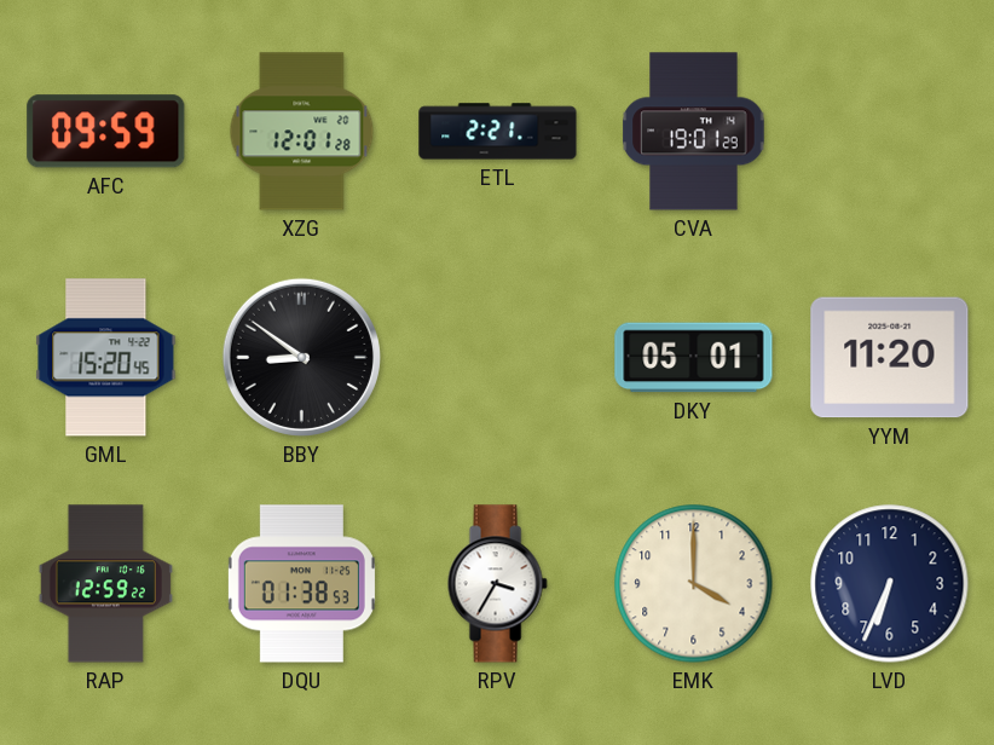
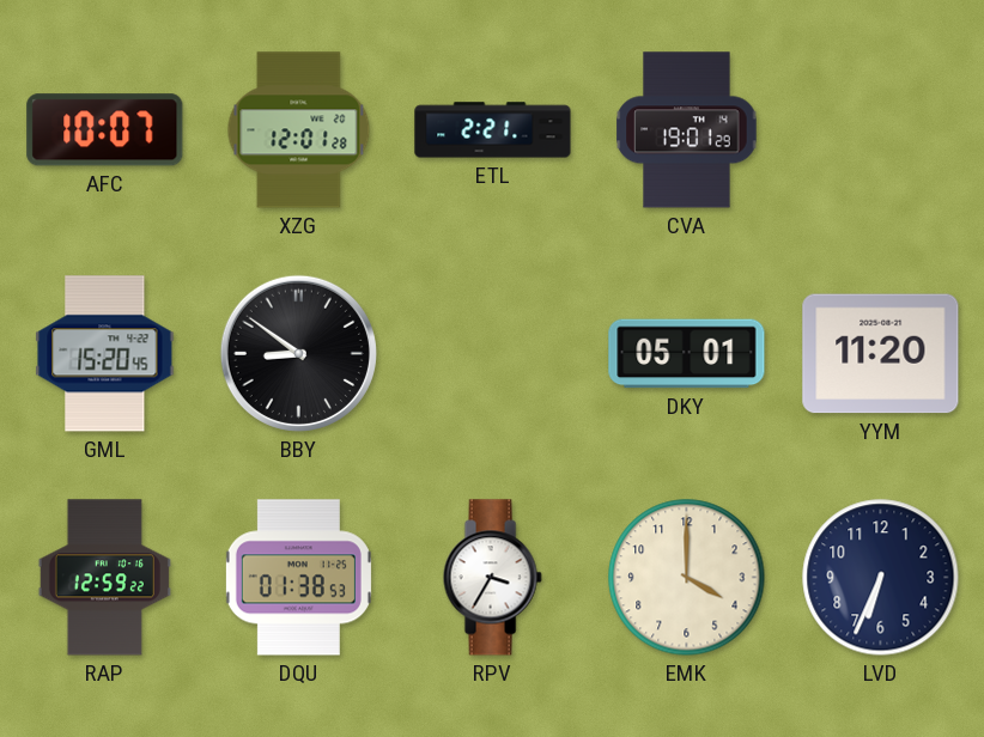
AFC: 09:59 -> 10:07
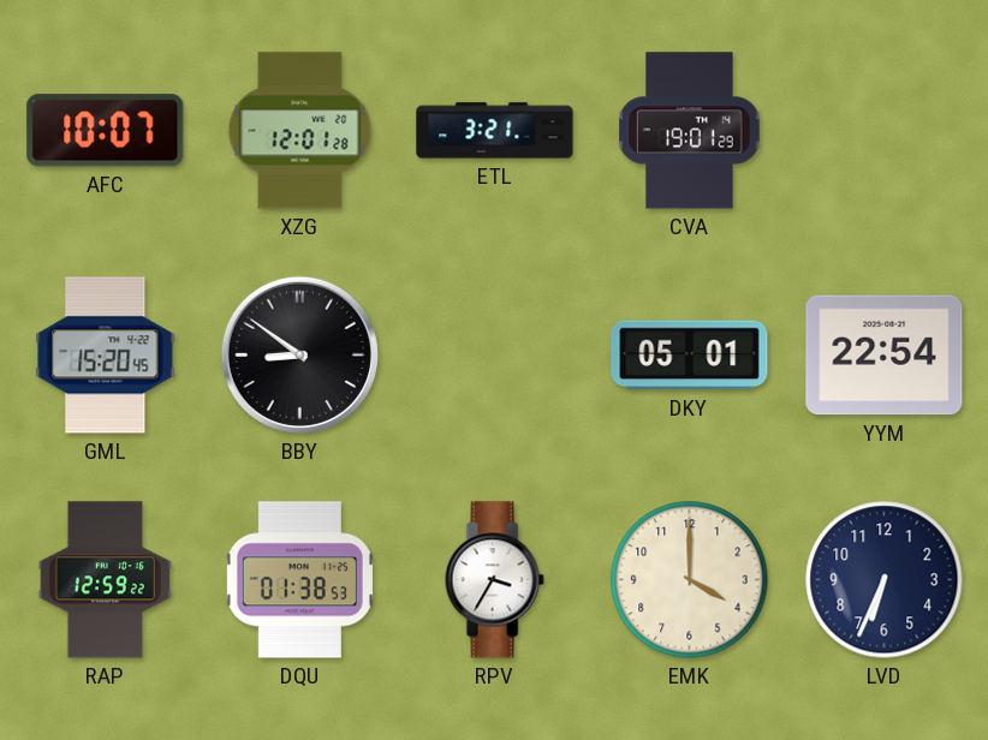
ETL: 2:21 -> 3:21
YYM: 11:20 -> 22:54
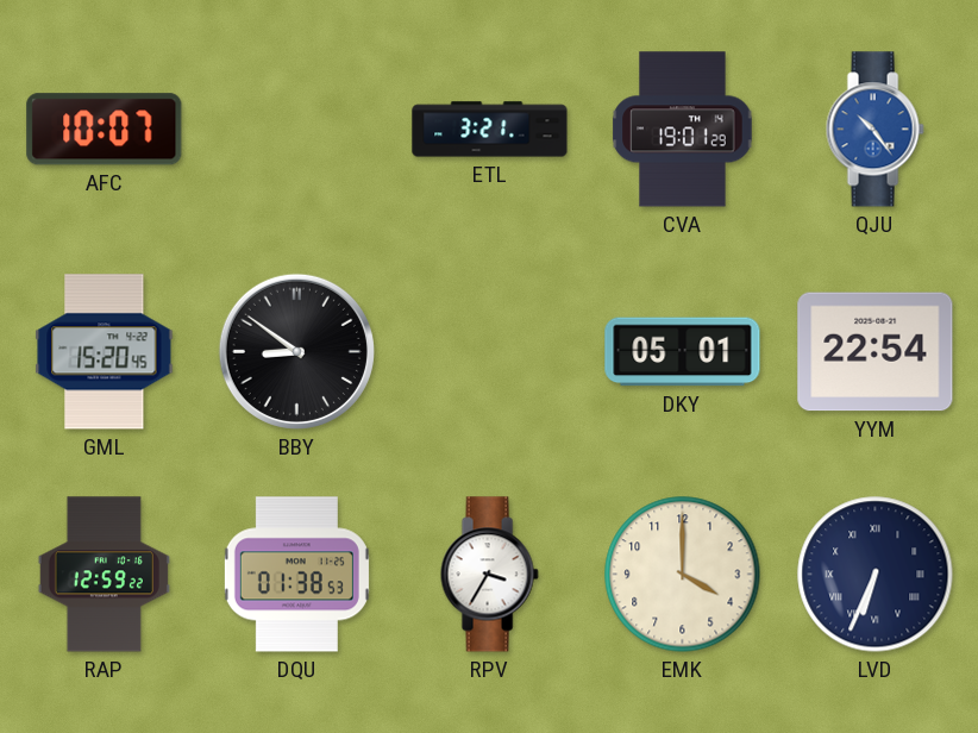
XZG: 12:01 -> none
QJU: none -> 10:24
LVD numerals: Arabic -> Roman
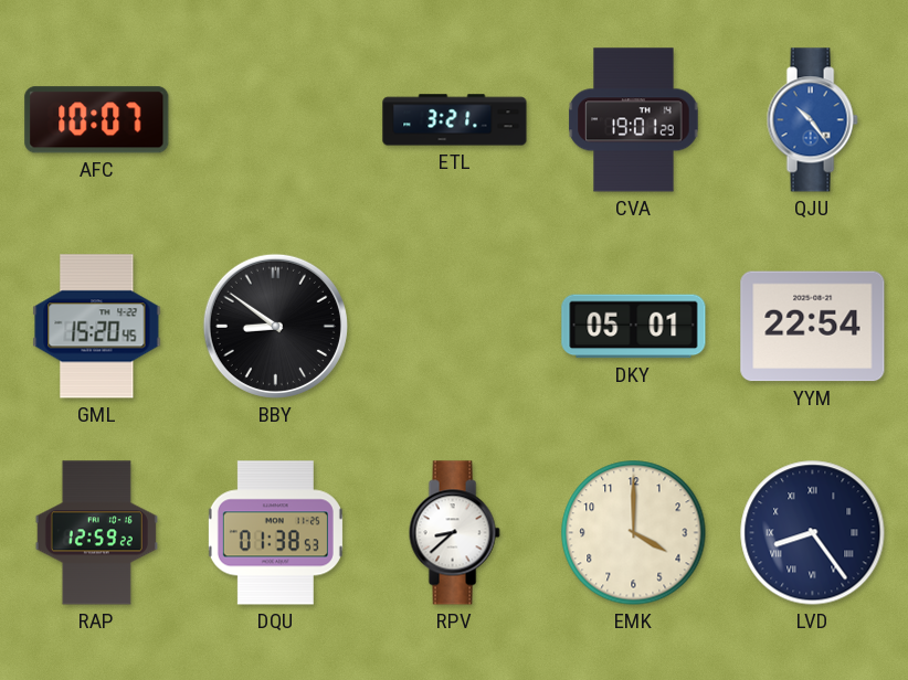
RPV: 3:35 -> 8:38
LVD: 6:34 -> 8:24
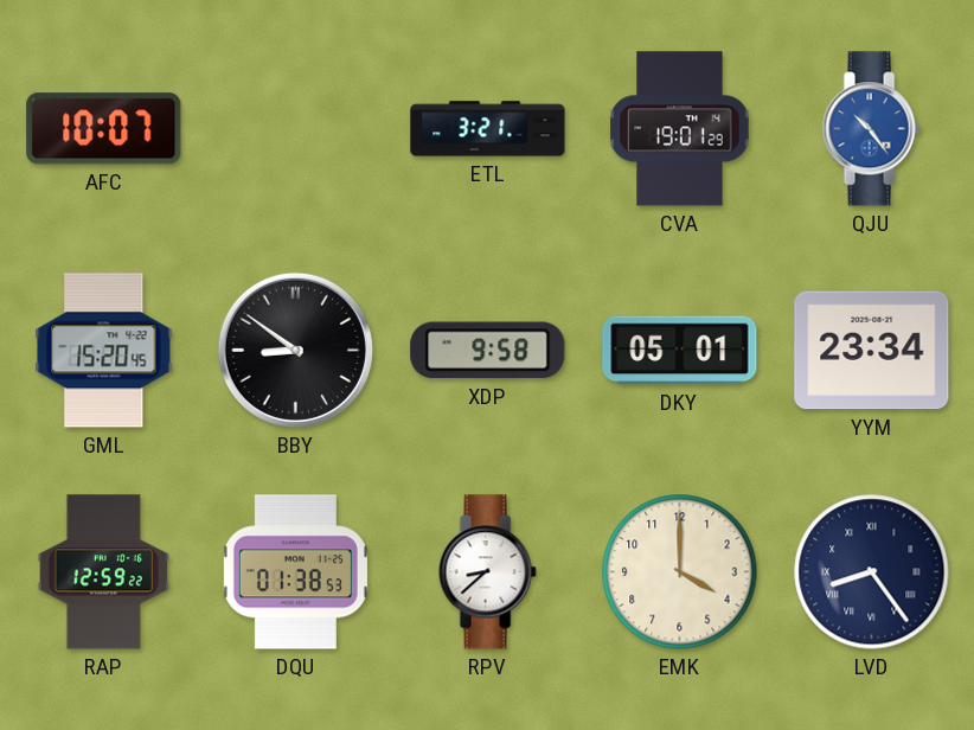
XDP: none -> 9:58
YYM: 22:54 -> 23:34
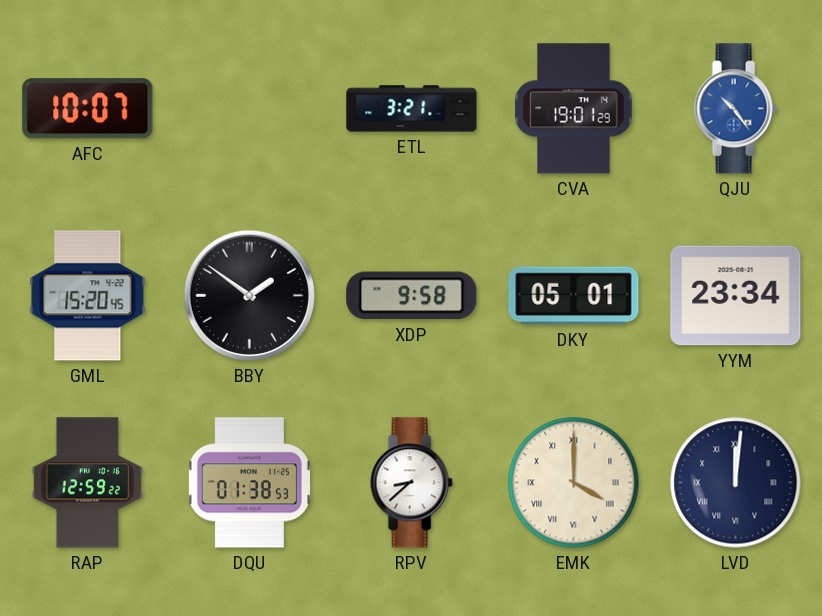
BBY: 8:51 -> 1:51
EMK numerals: Arabic -> Roman
LVD: 8:24 -> 12:01
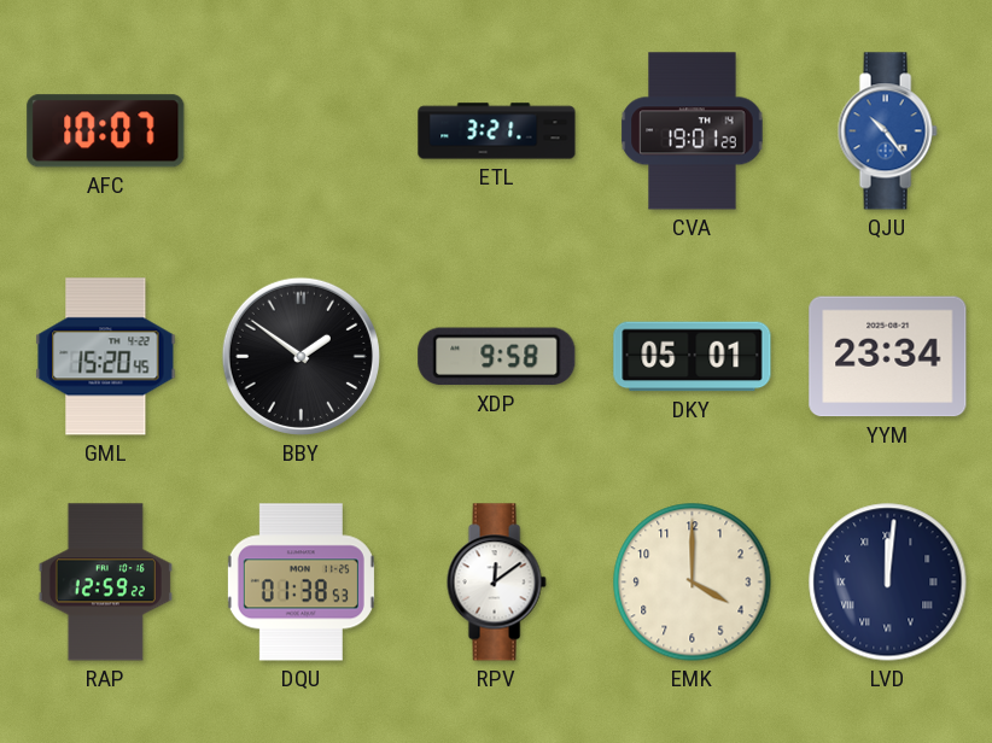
RPV: 8:38 -> 12:09
EMK numerals: Roman -> Arabic
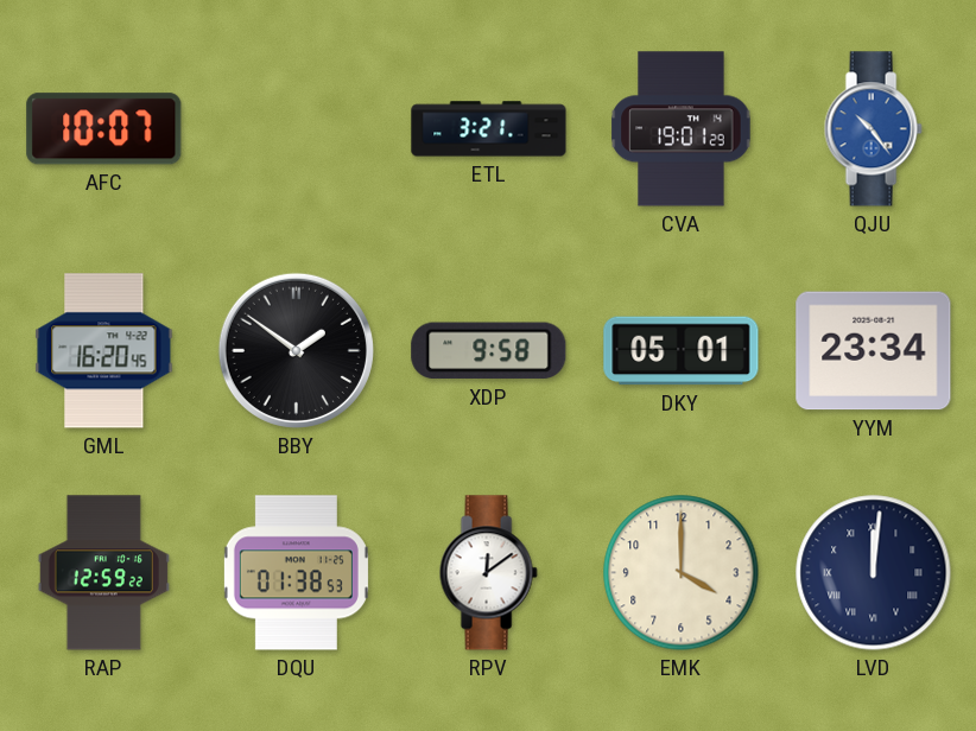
GML: 15:20 -> 16:20
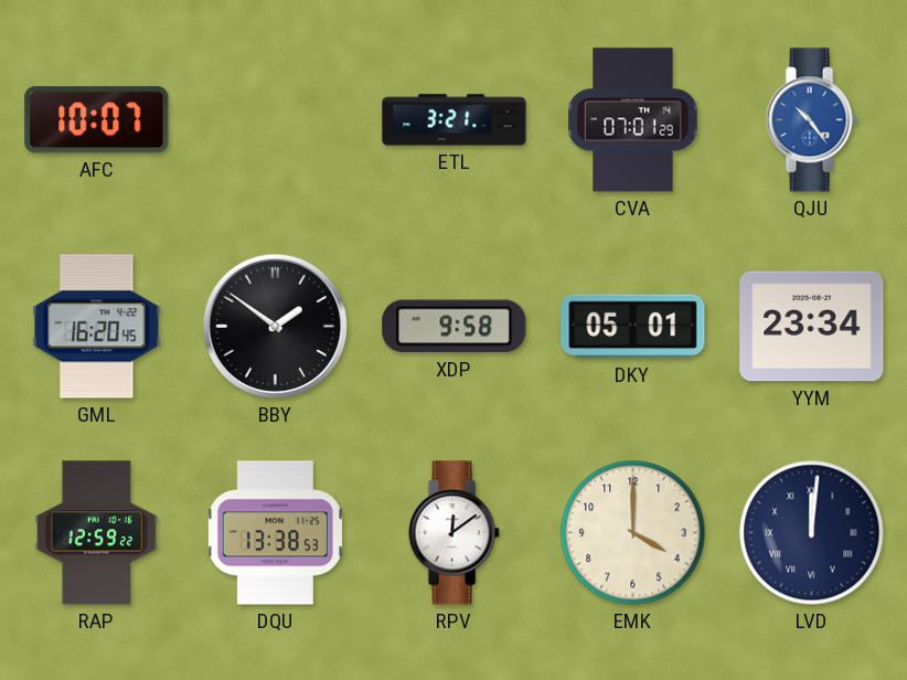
CVA: 19:01 -> 07:01
DQU: 01:38 -> 13:38
